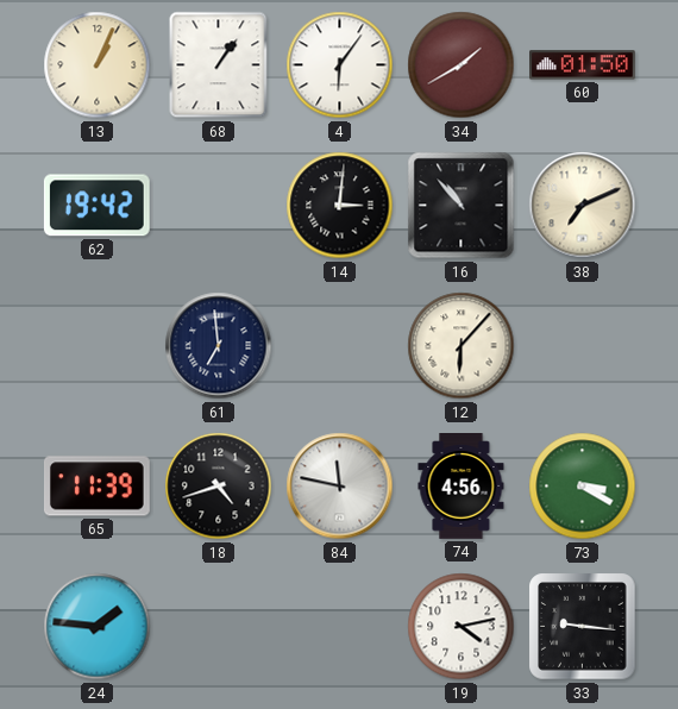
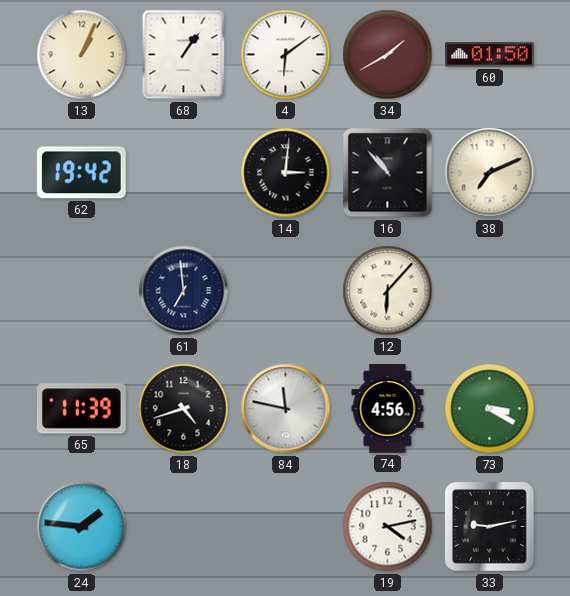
4: 6:06 -> 6:09
33: 9:16 -> 9:13
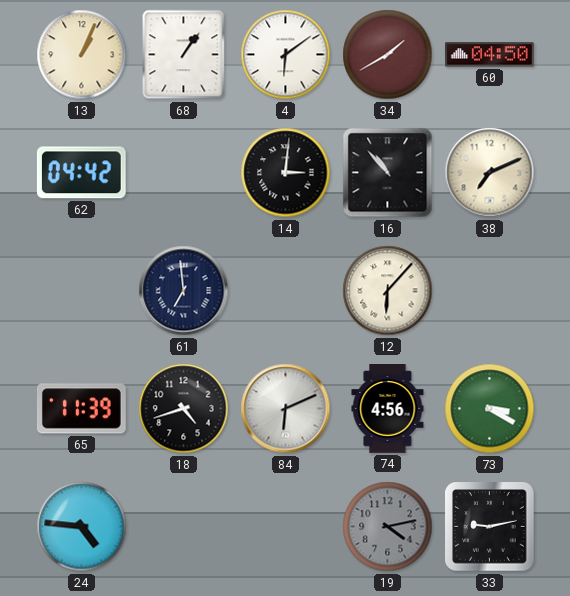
60: 01:50 -> 04:50
62: 19:42 -> 04:42
84: 11:47 -> 6:11
24: 1:46 -> 4:46
19 dial: white -> grey
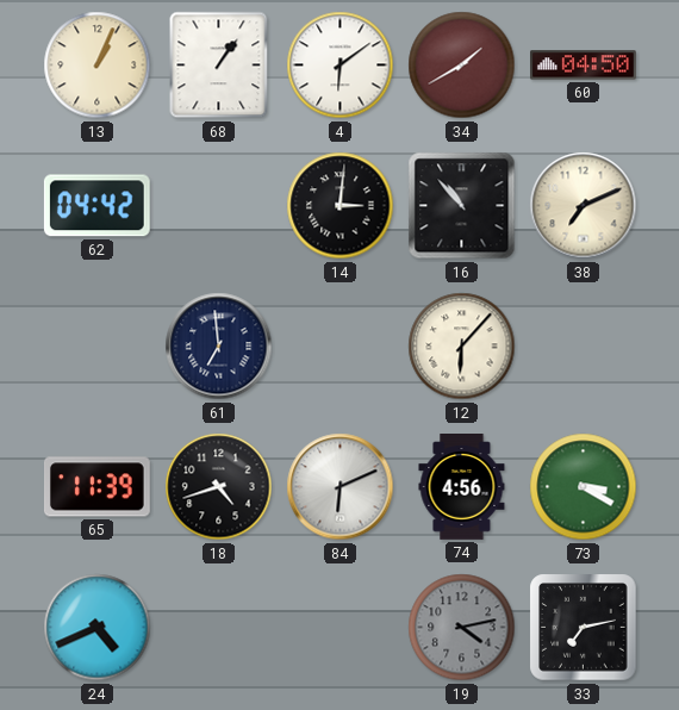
24: 4:46 -> 4:41
33: 9:13 -> 7:13
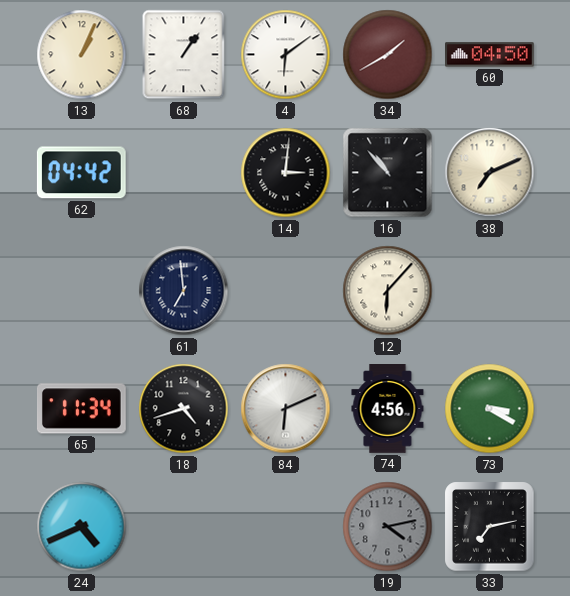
65: 11:39 -> 11:34
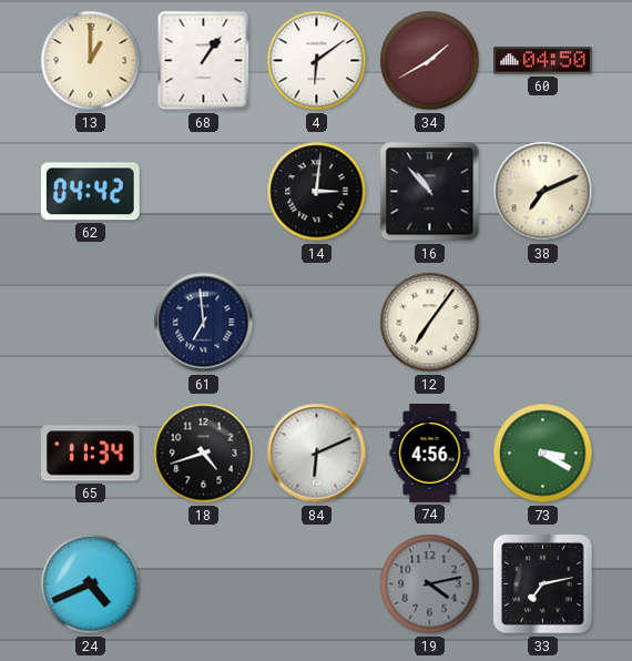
13: 1:04 -> 1:00
12: 6:07 -> 7:06
